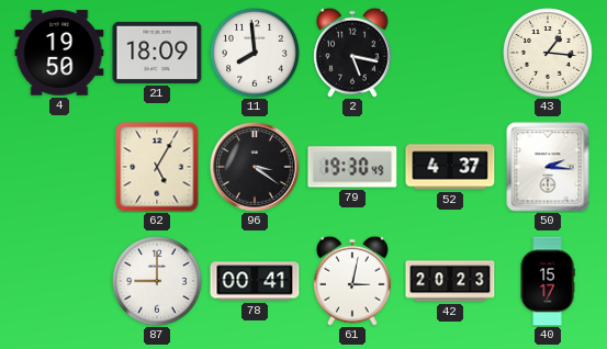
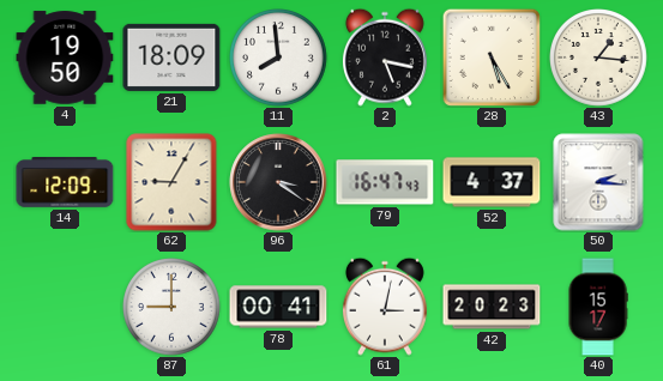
28: none -> 5:25
14: none -> 12:09
62: 5:05 -> 9:05
79: 19:30 -> 16:47
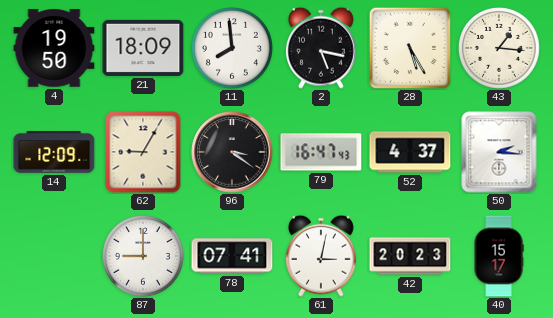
78: 00:41 -> 07:41
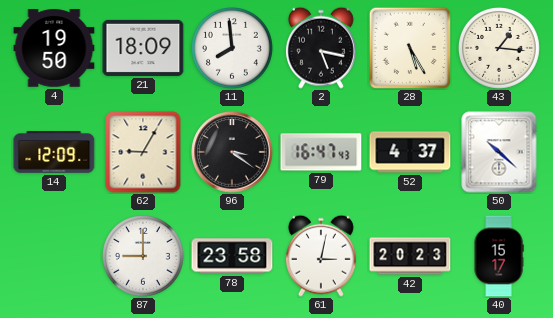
50: 2:16 -> 10:22
78: 07:41 -> 23:58
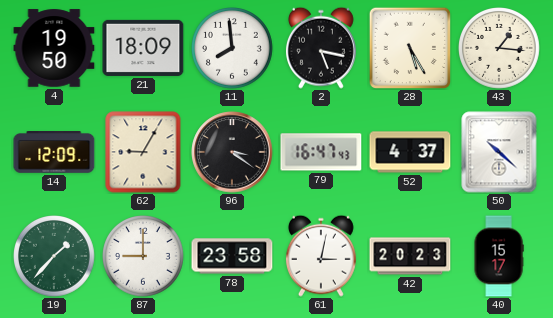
19: none -> 1:37
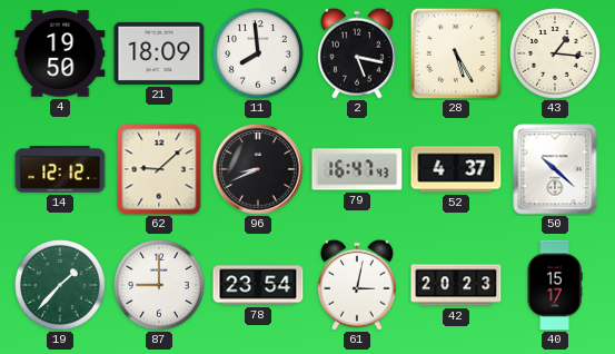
14: 12:09 -> 12:12
62: 9:05 -> 9:08
96: 3:21 -> 8:41
78: 23:58 -> 23:54
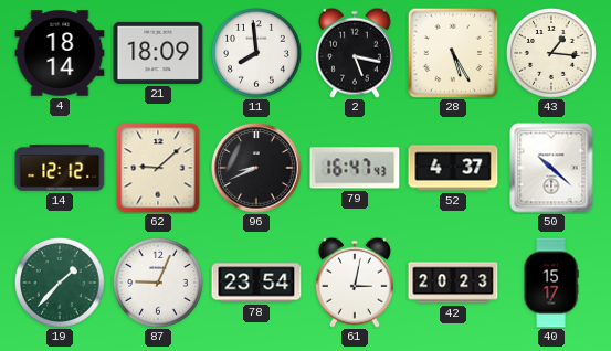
4: 19:50 -> 18:14
87: 9:00 -> 9:04
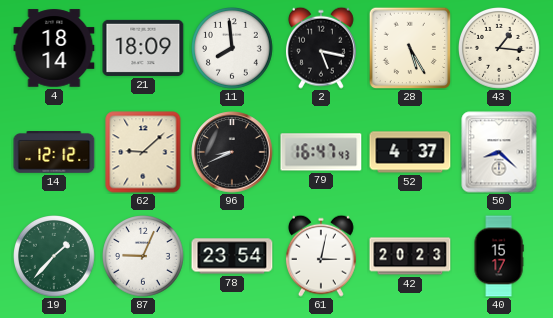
50: 10:22 -> 8:22
